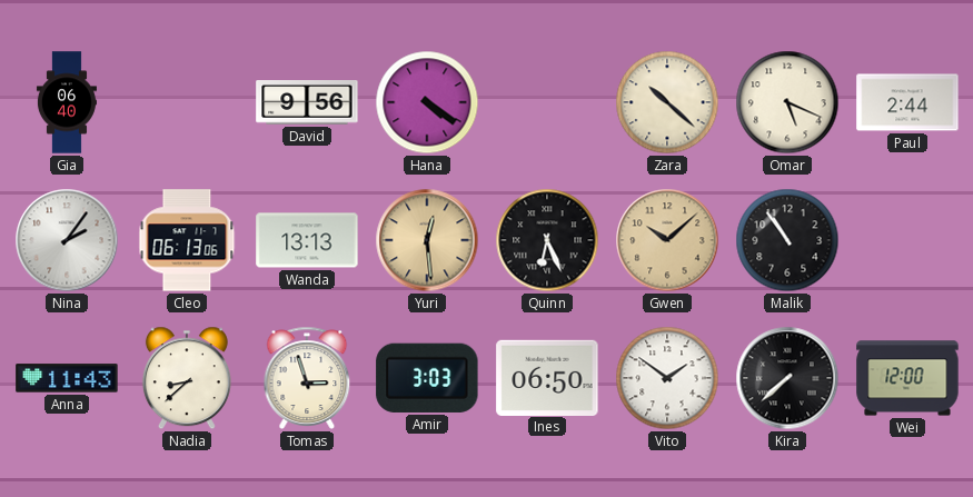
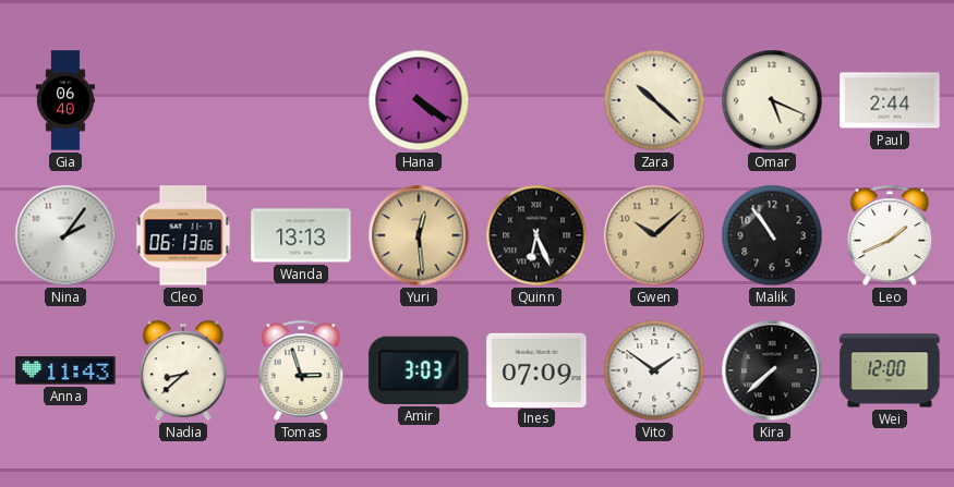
David: 9:56 -> none
Leo: none -> 1:41
Ines: 06:50 -> 07:09
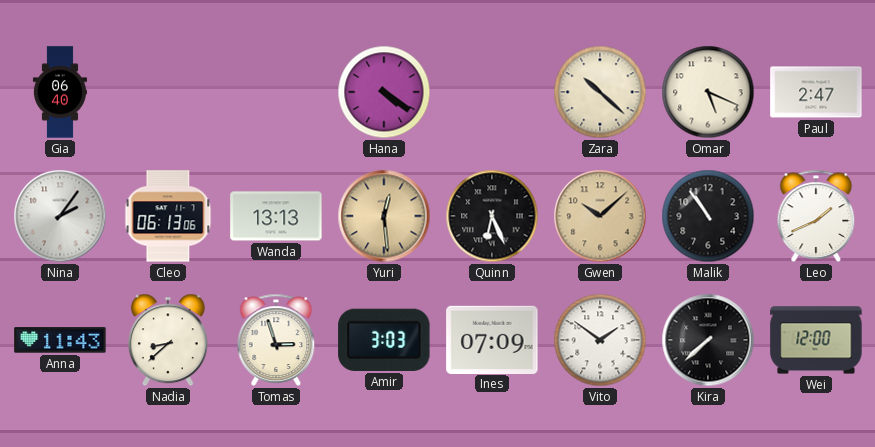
Paul: 2:44 -> 2:47
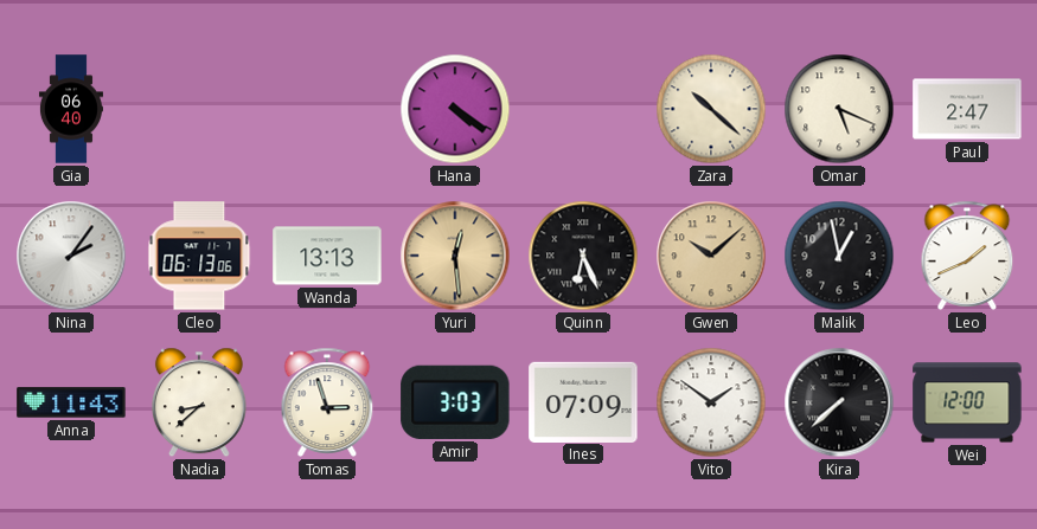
Malik: 10:54 -> 12:58
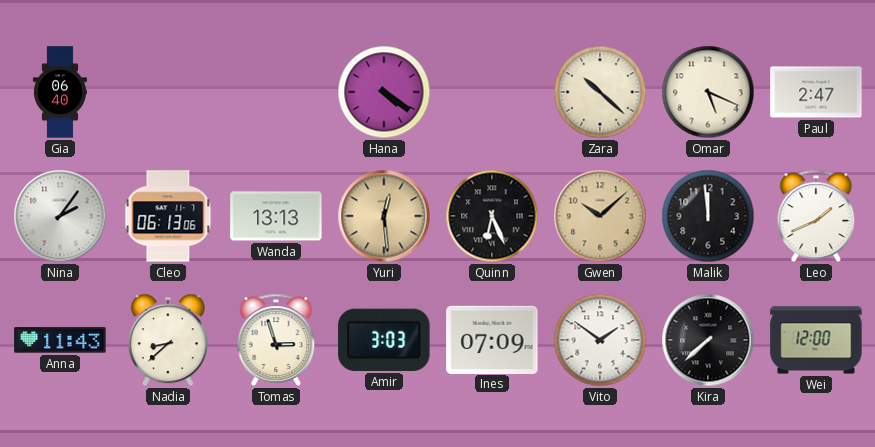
Malik: 12:58 -> 11:59
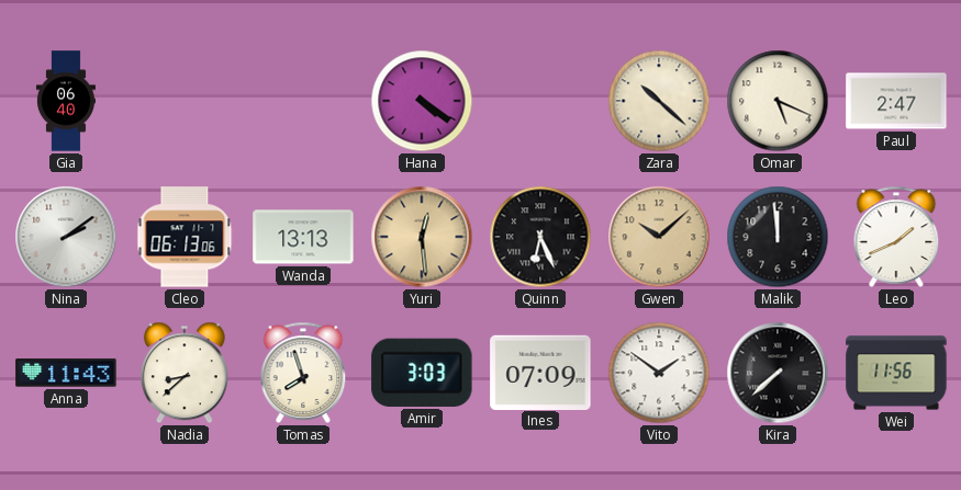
Nina: 2:06 -> 2:09
Tomas: 2:57 -> 7:57
Wei: 12:00 -> 11:56
